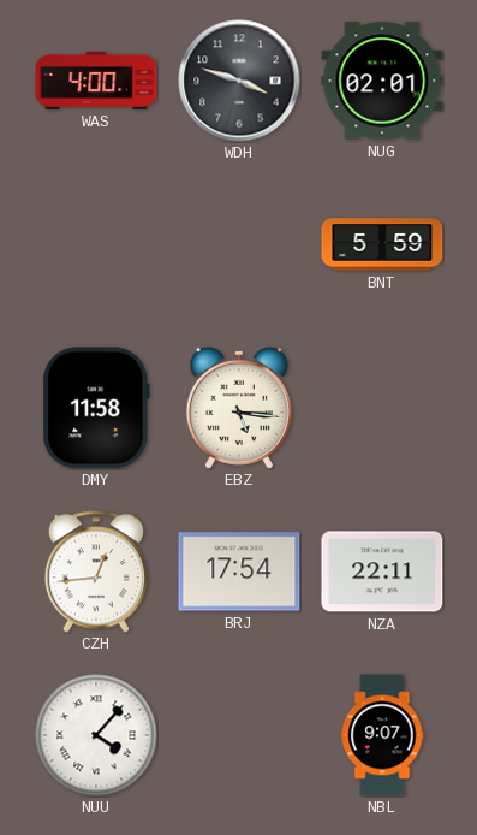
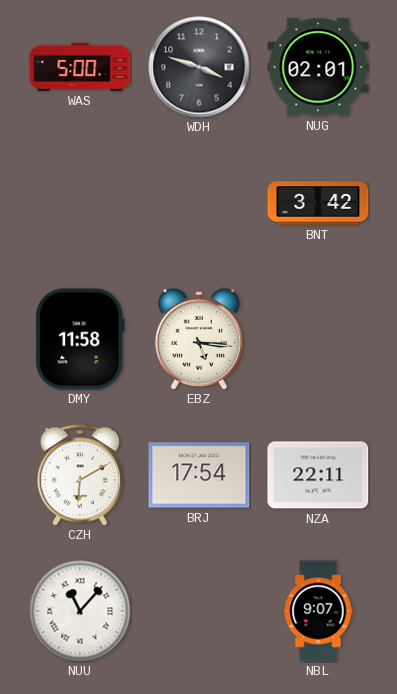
WAS: 4:00 -> 5:00
BNT: 5:59 -> 3:42
CZH: 12:44 -> 6:10
NUU: 4:07 -> 11:07
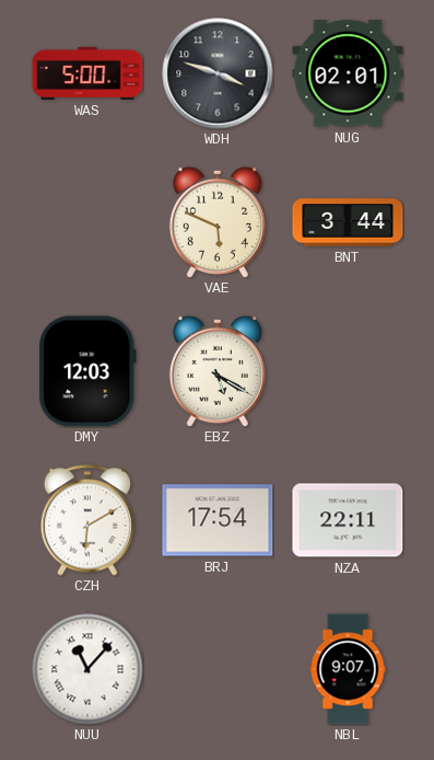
VAE: none -> 5:49
BNT: 3:42 -> 3:44
DMY: 11:58 -> 12:03
EBZ: 5:16 -> 5:20
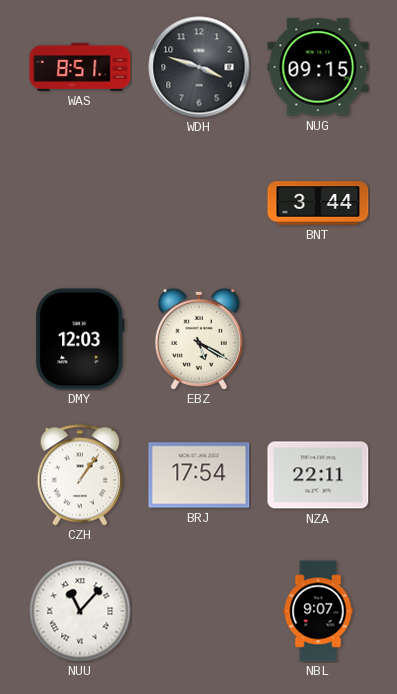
WAS: 5:00 -> 8:51
NUG: 02:01 -> 09:15
VAE: 5:49 -> none
CZH: 6:10 -> 1:06
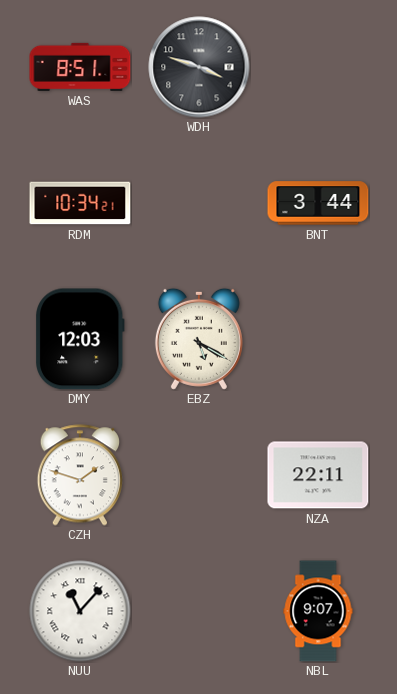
NUG: 09:15 -> none
RDM: none -> 10:34
CZH: 1:06 -> 1:48
BRJ: 17:54 -> none
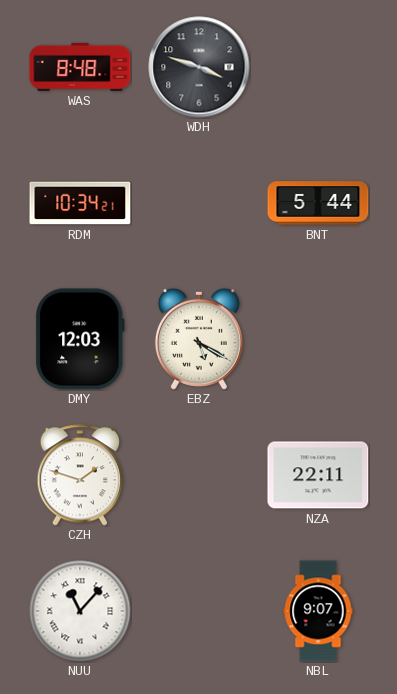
WAS: 8:51 -> 8:48
BNT: 3:44 -> 5:44
